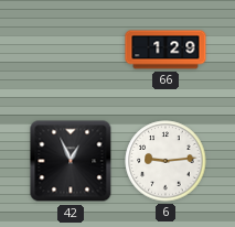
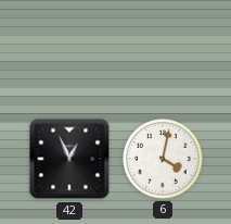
66: 1:29 -> none
6: 9:14 -> 4:02
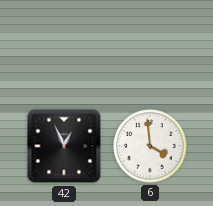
6: 4:02 -> 3:59
